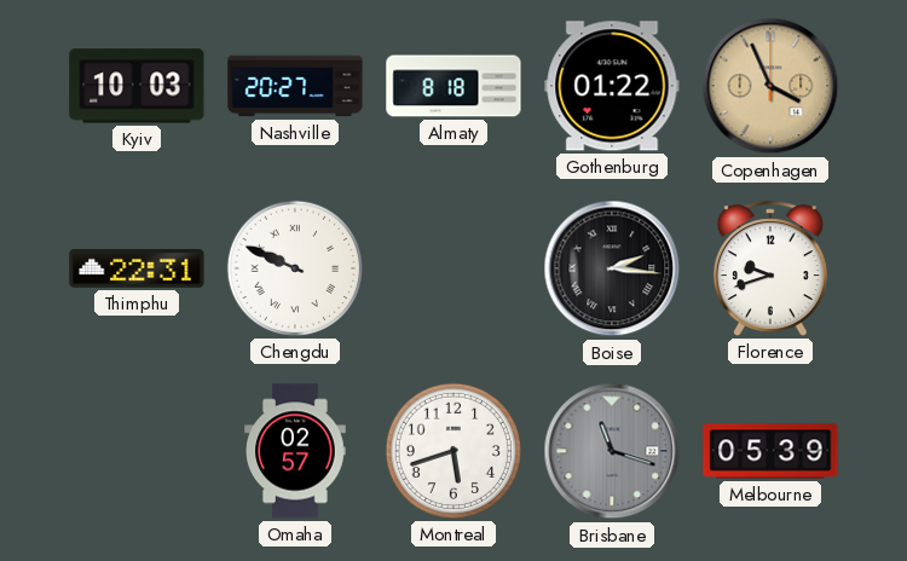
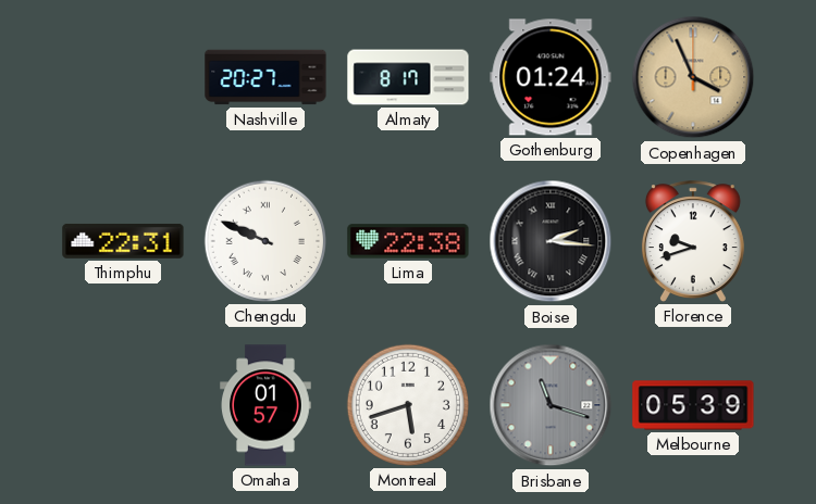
Kyiv: 10:03 -> none
Almaty: 8:18 -> 8:17
Gothenburg: 01:22 -> 01:24
Lima: none -> 22:38
Omaha: 02:57 -> 01:57
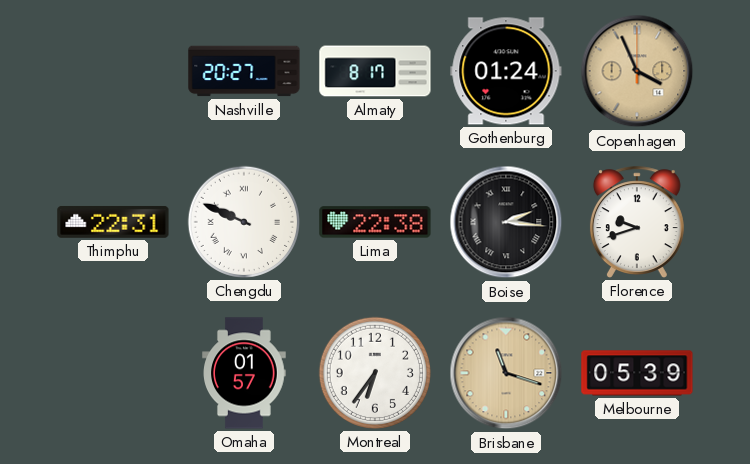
Montreal: 5:42 -> 6:36
Brisbane dial: grey -> champagne
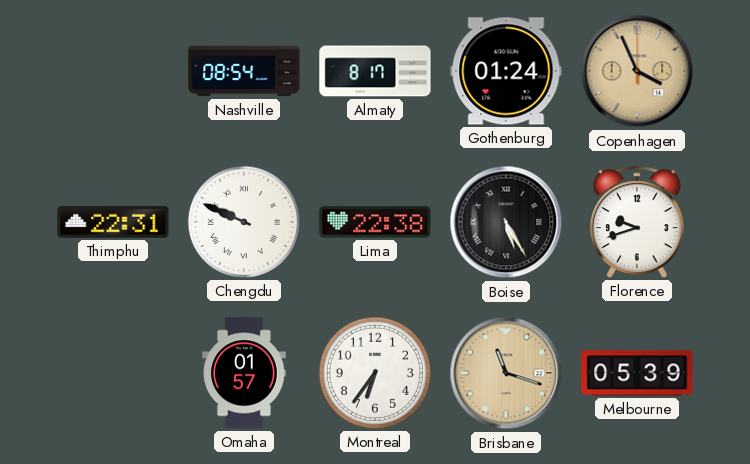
Nashville: 20:27 -> 08:54
Boise: 2:16 -> 5:25
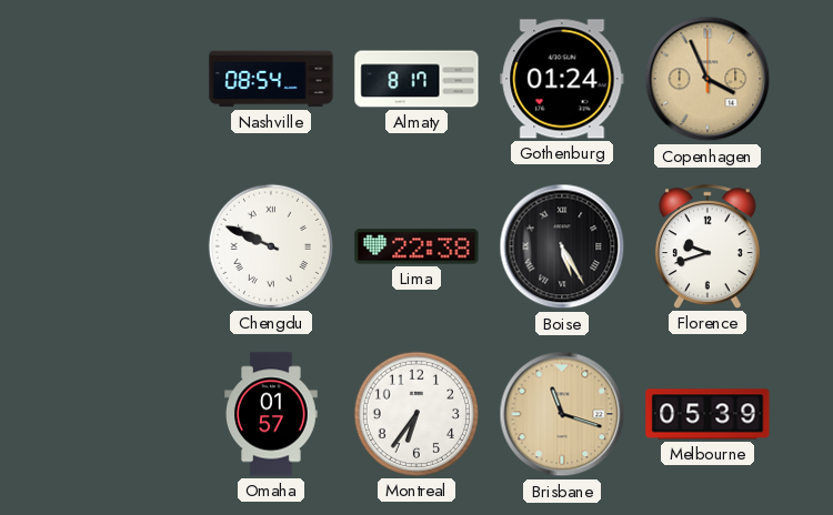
Thimphu: 22:31 -> none
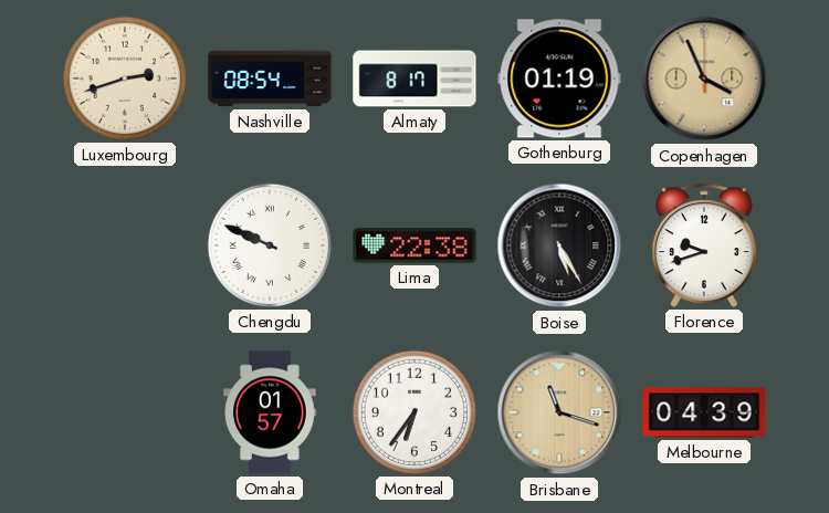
Luxembourg: none -> 2:42
Gothenburg: 01:24 -> 01:19
Melbourne: 05:39 -> 04:39
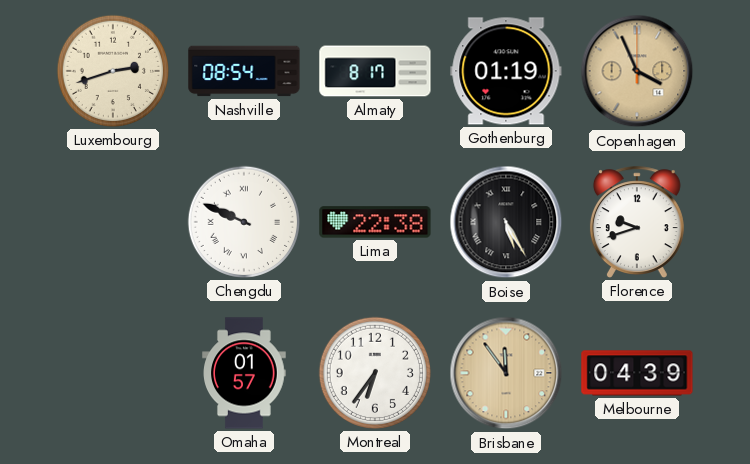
Brisbane: 11:18 -> 11:54
